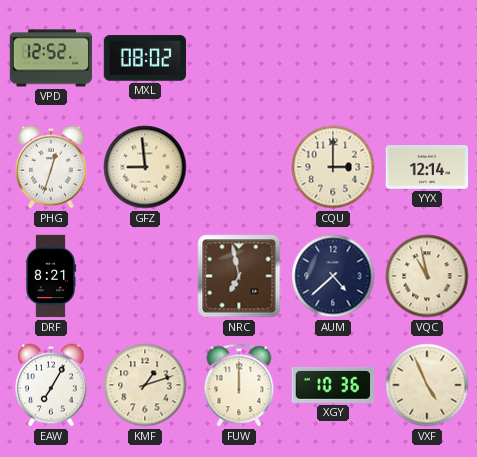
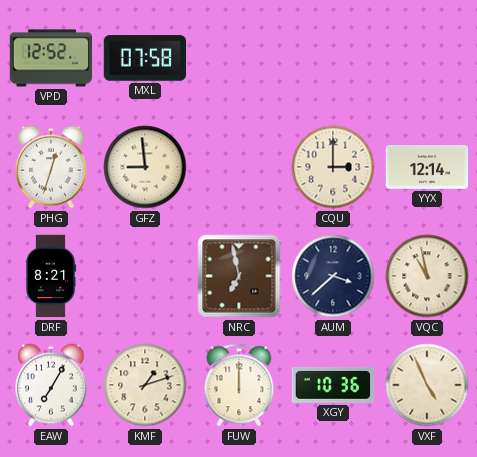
MXL: 08:02 -> 07:58
AUM: 4:38 -> 3:38
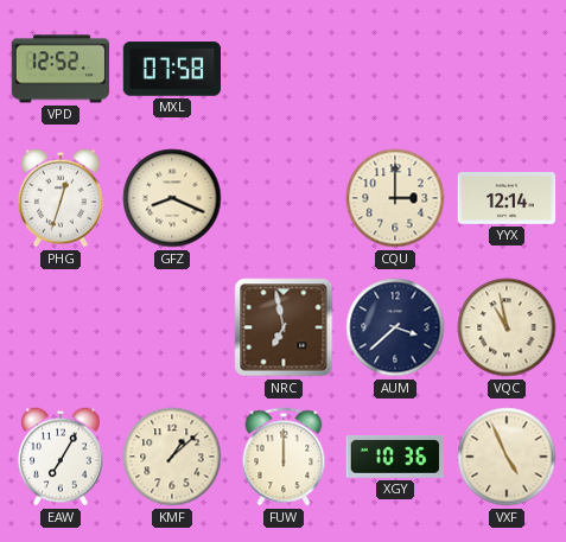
GFZ: 8:59 -> 8:19
DRF: 8:21 -> none
KMF: 1:12 -> 1:08
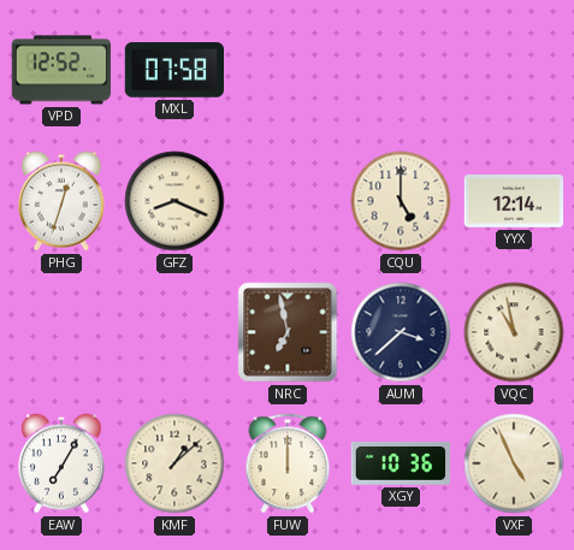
CQU: 3:00 -> 5:00
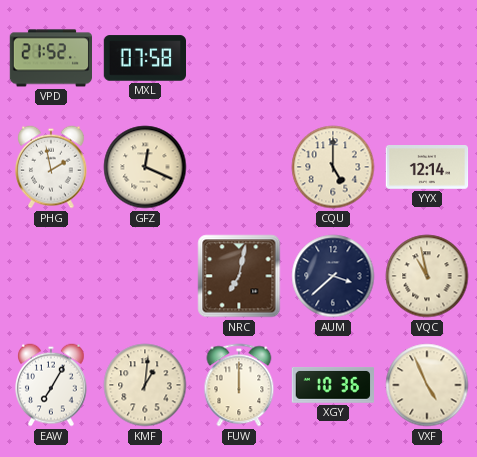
VPD: 12:52 -> 21:52
PHG: 12:33 -> 1:58
GFZ: 8:19 -> 12:19
NRC: 6:58 -> 7:02
KMF: 1:08 -> 1:01
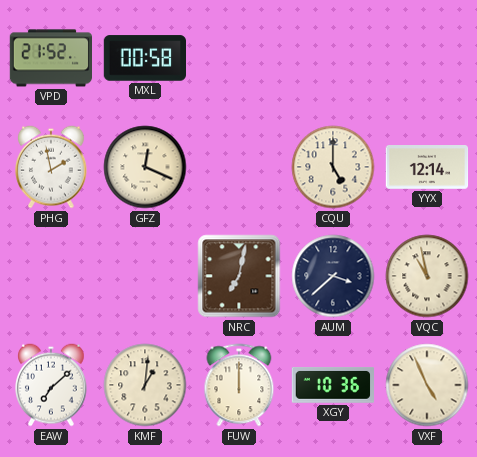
MXL: 07:58 -> 00:58
EAW: 7:05 -> 7:08
